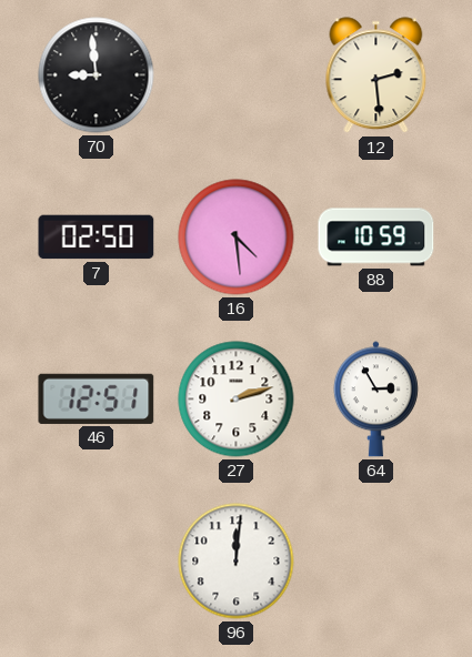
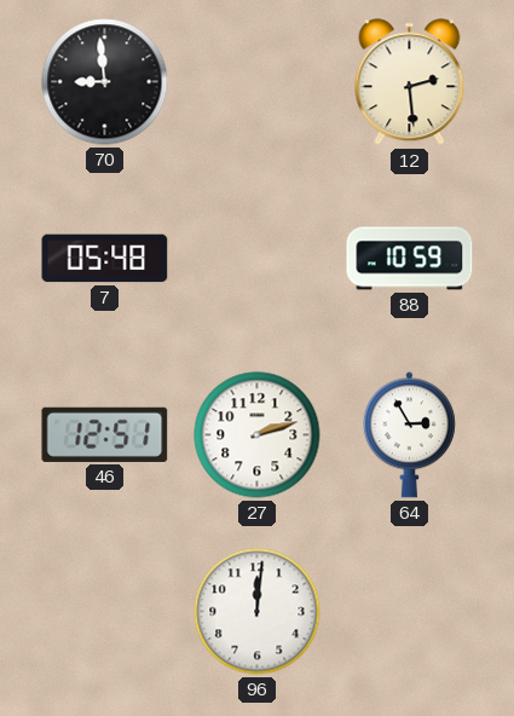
7: 02:50 -> 05:48
16: 4:29 -> none
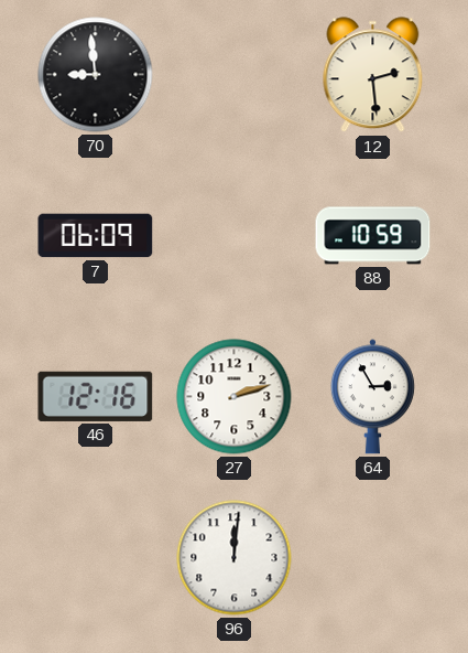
7: 05:48 -> 06:09
46: 12:51 -> 12:16
